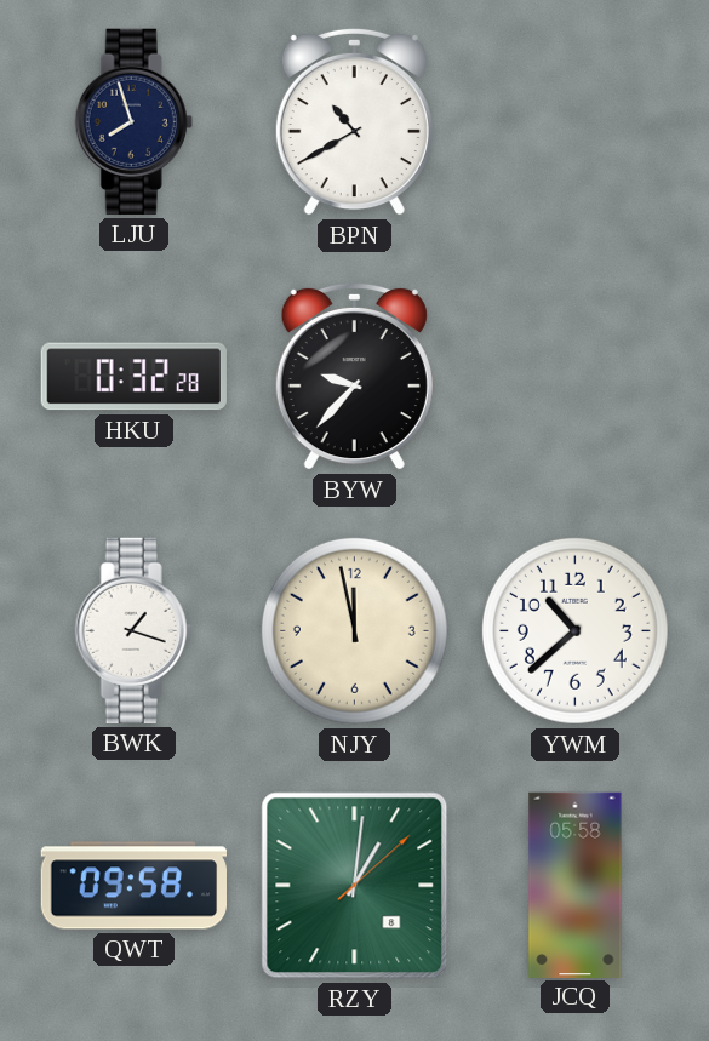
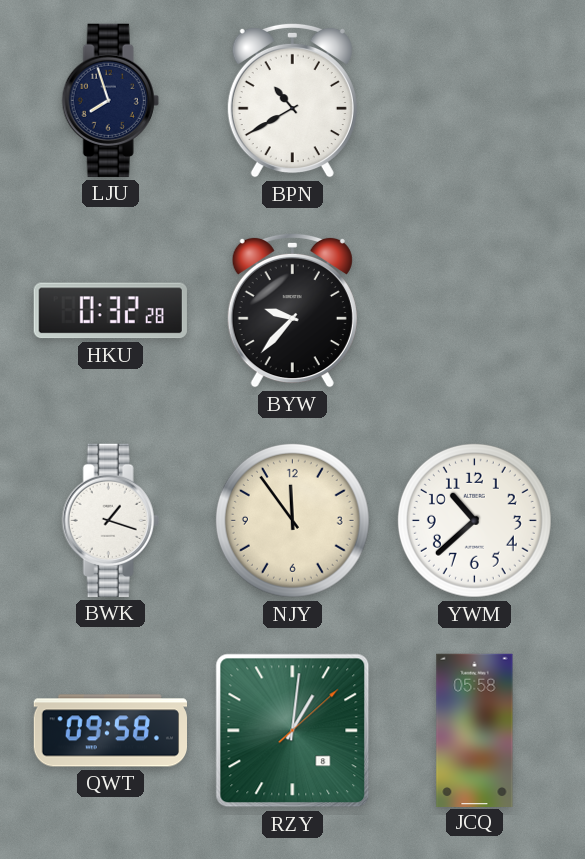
NJY: 11:58 -> 11:54
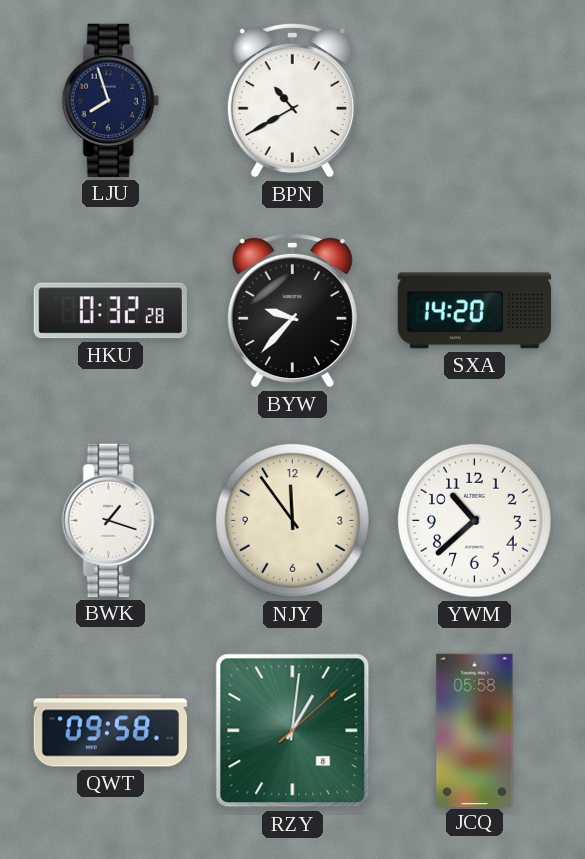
SXA: none -> 14:20
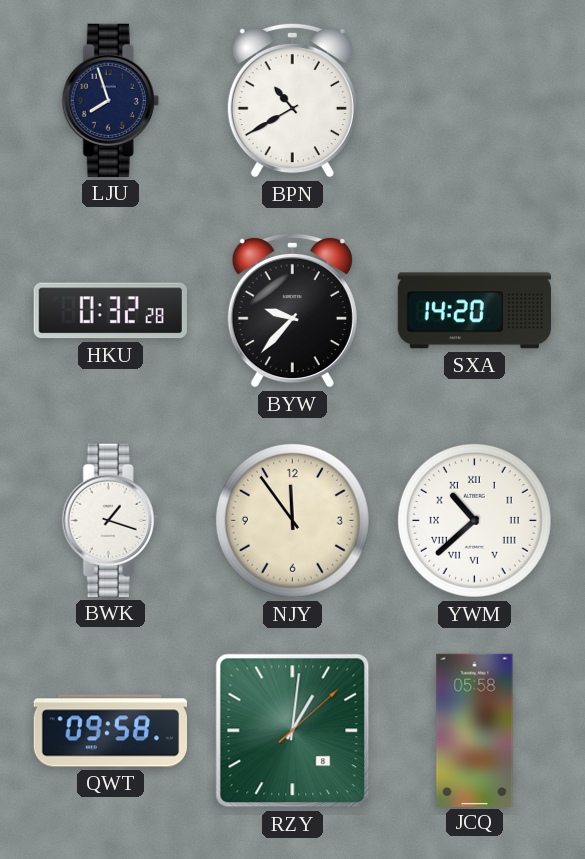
YWM numerals: Arabic -> Roman
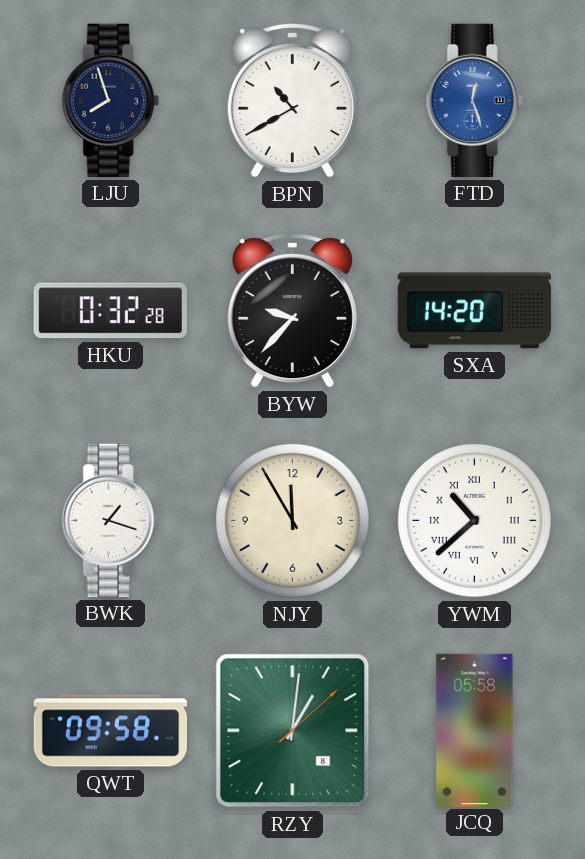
FTD: none -> 12:27
NJY: 11:54 -> 11:55
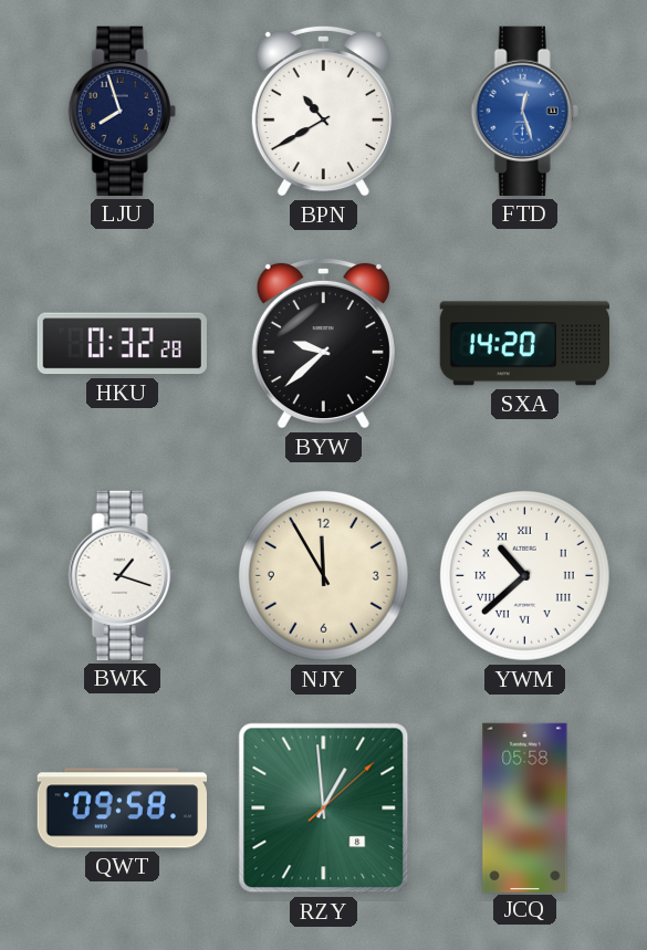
BYW: 9:37 -> 9:38
RZY: 1:01 -> 12:59
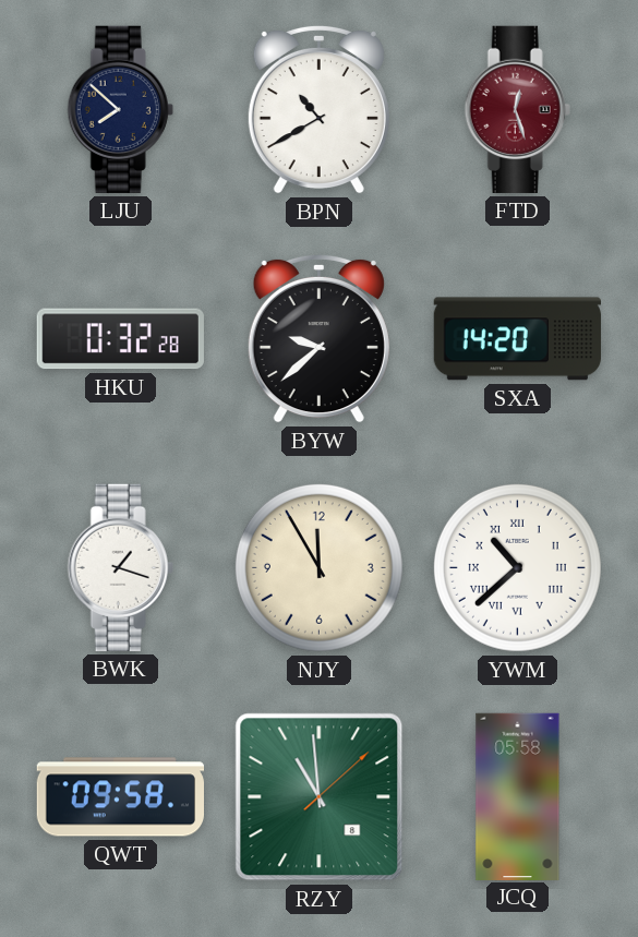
LJU: 7:57 -> 7:52
FTD dial: blue -> burgundy
RZY: 12:59 -> 10:59
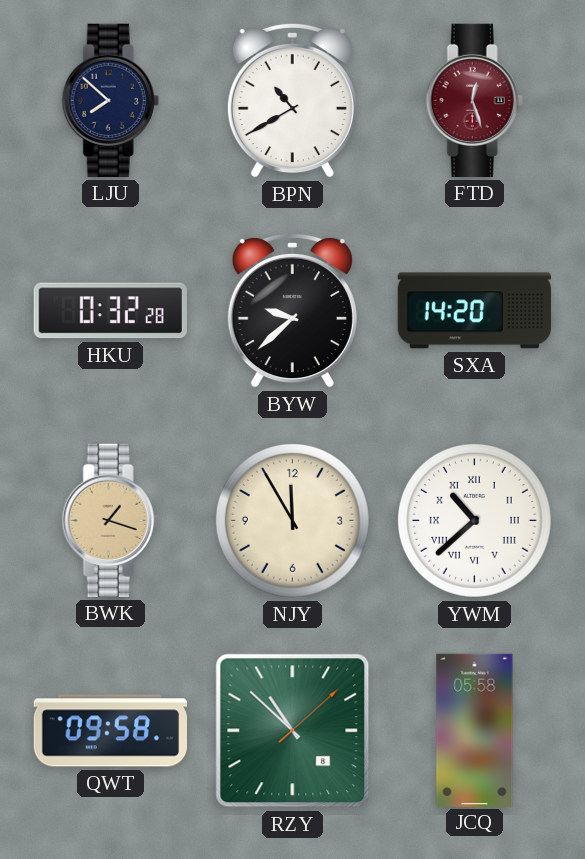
BWK dial: white -> champagne
RZY: 10:59 -> 10:52
